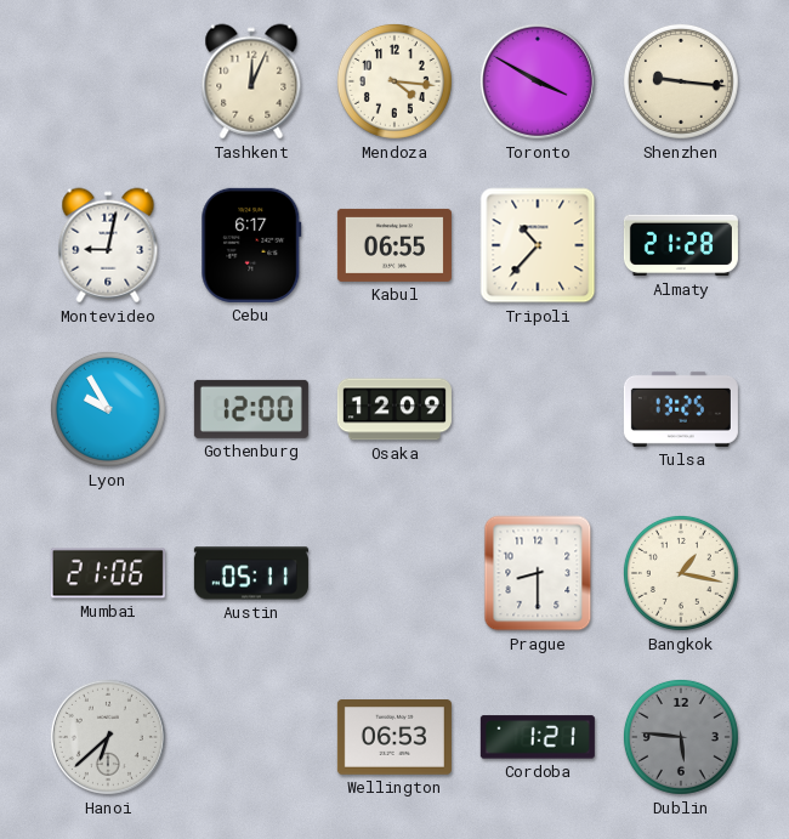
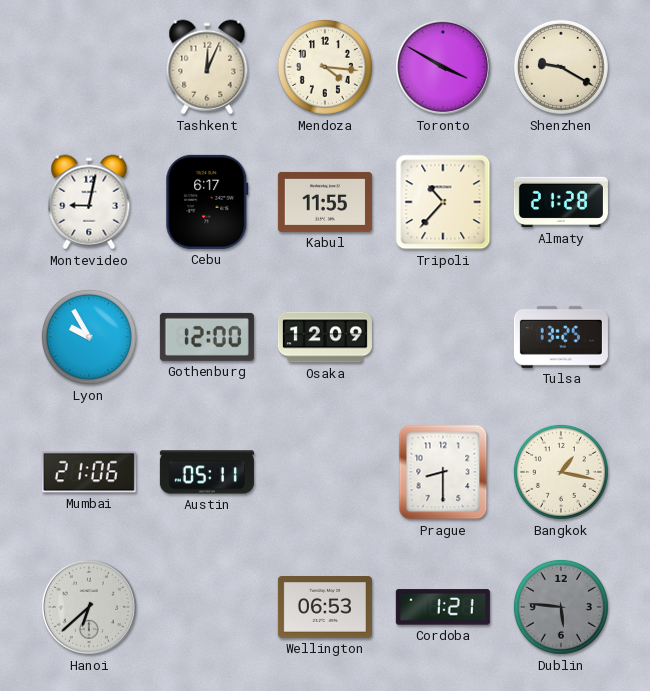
Shenzhen: 9:16 -> 9:20
Kabul: 06:55 -> 11:55
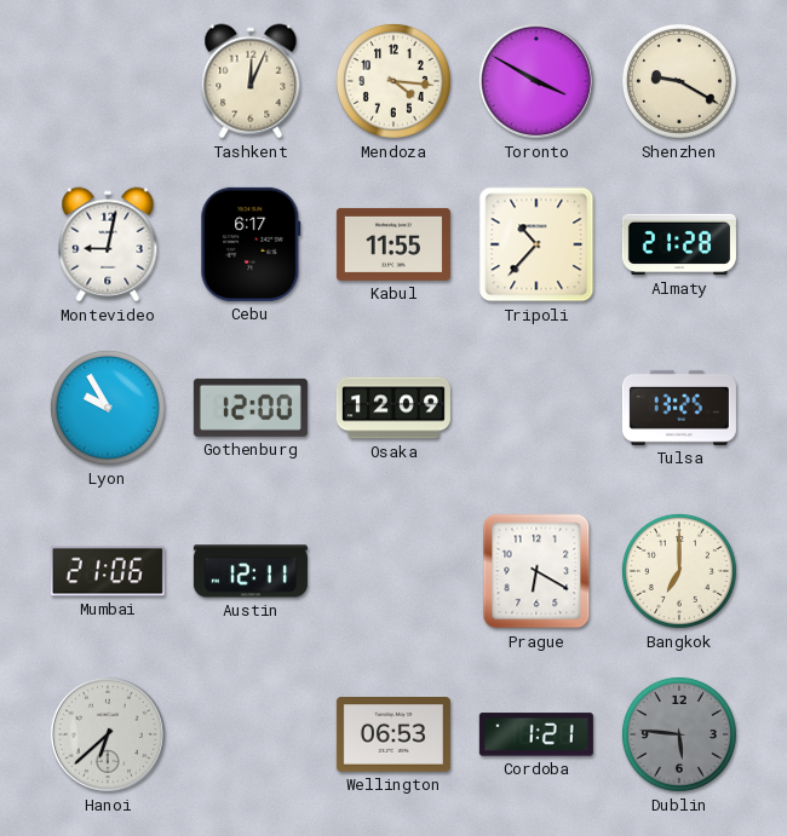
Austin: 05:11 -> 12:11
Prague: 8:30 -> 6:20
Bangkok: 1:17 -> 7:00
